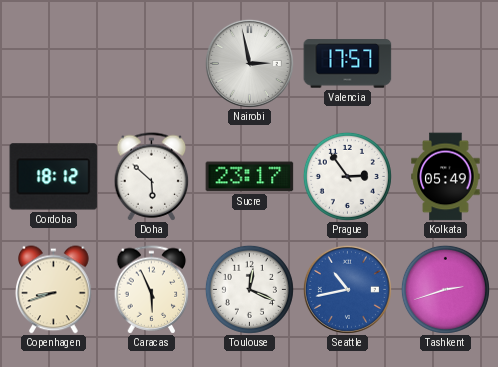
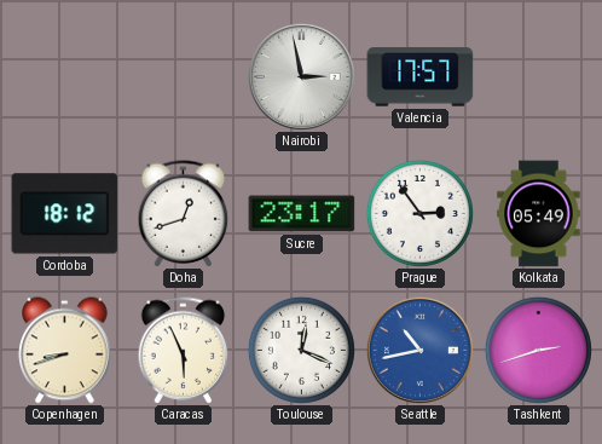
Doha: 5:52 -> 12:42
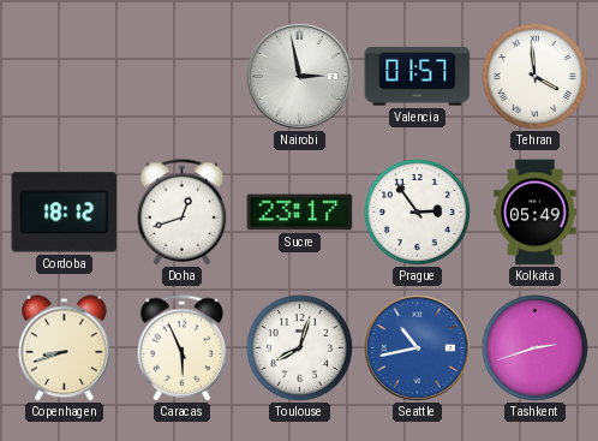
Valencia: 17:57 -> 01:57
Tehran: none -> 3:59
Toulouse: 12:19 -> 8:03
